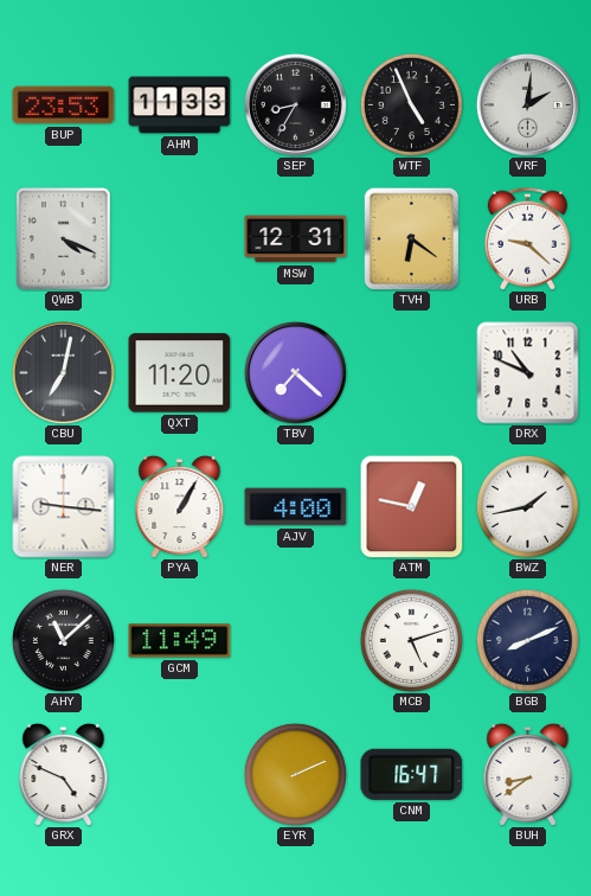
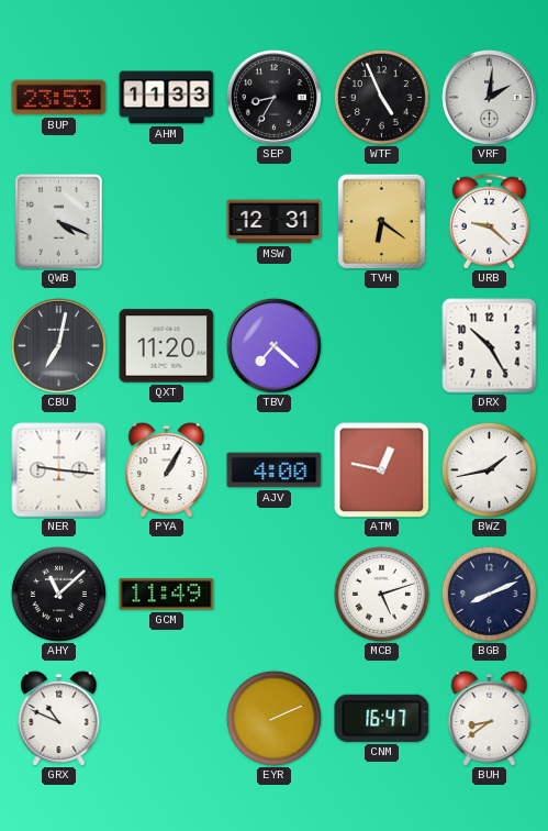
DRX: 10:49 -> 10:25
GRX: 4:49 -> 10:49
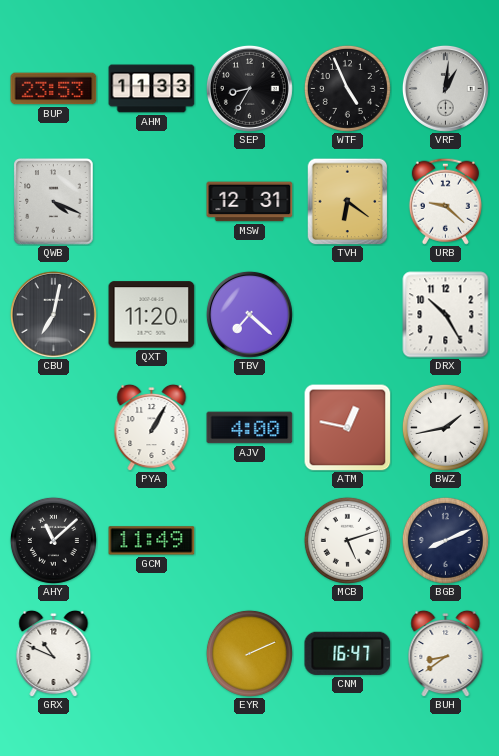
VRF: 2:01 -> 1:01
NER: 9:16 -> none
